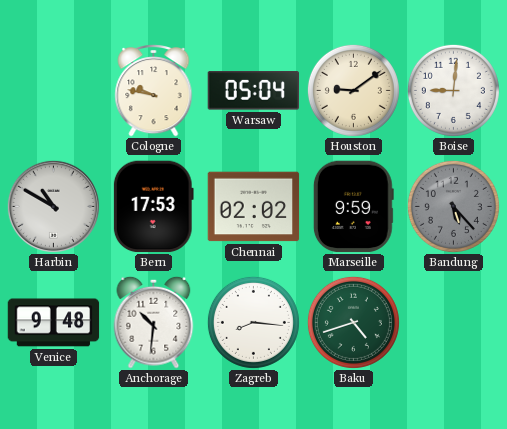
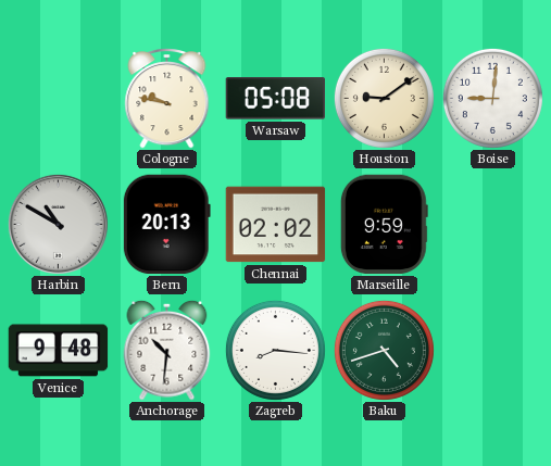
Warsaw: 05:04 -> 05:08
Bern: 17:53 -> 20:13
Bandung: 5:23 -> none
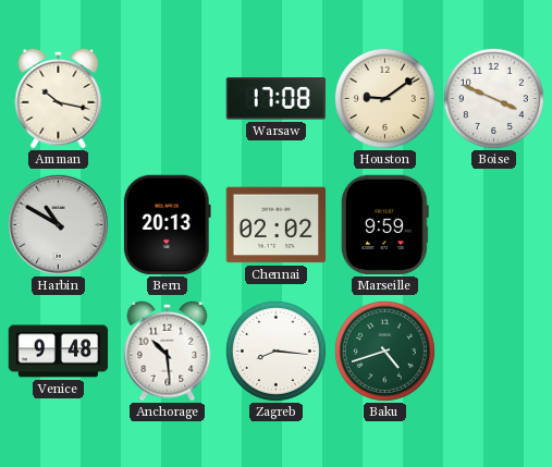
Amman: none -> 10:17
Cologne: 9:47 -> none
Warsaw: 05:08 -> 17:08
Boise: 9:01 -> 3:49
Anchorage: 10:31 -> 10:29
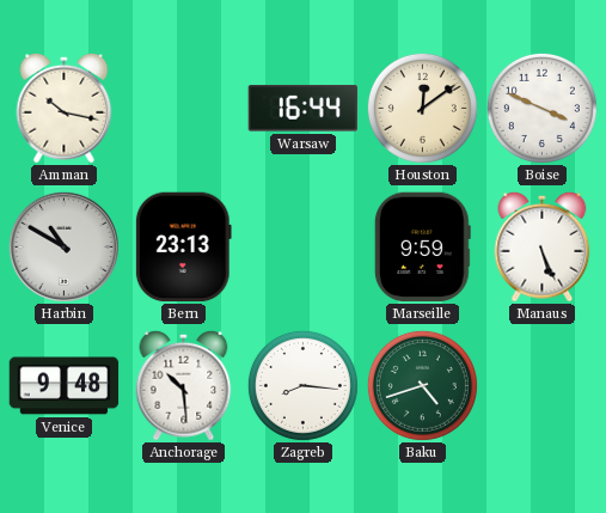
Warsaw: 17:08 -> 16:44
Houston: 9:09 -> 12:09
Bern: 20:13 -> 23:13
Chennai: 02:02 -> none
Manaus: none -> 5:26
